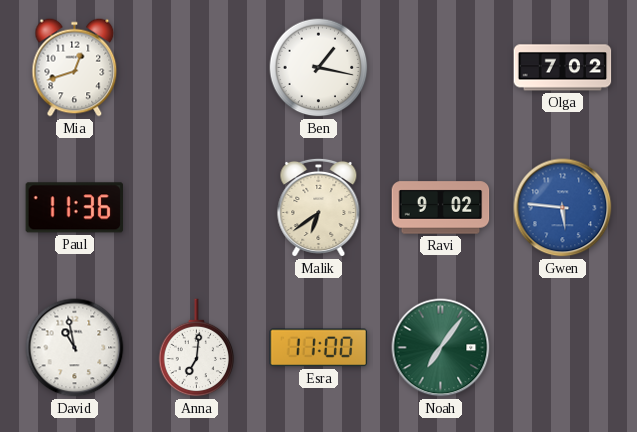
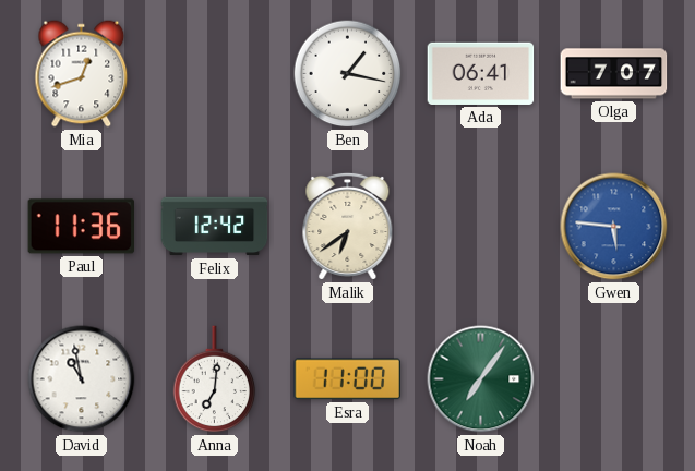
Ada: none -> 06:41
Olga: 7:02 -> 7:07
Felix: none -> 12:42
Ravi: 9:02 -> none
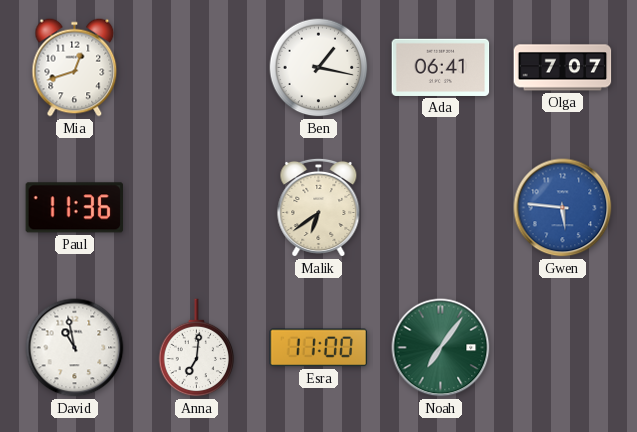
Felix: 12:42 -> none
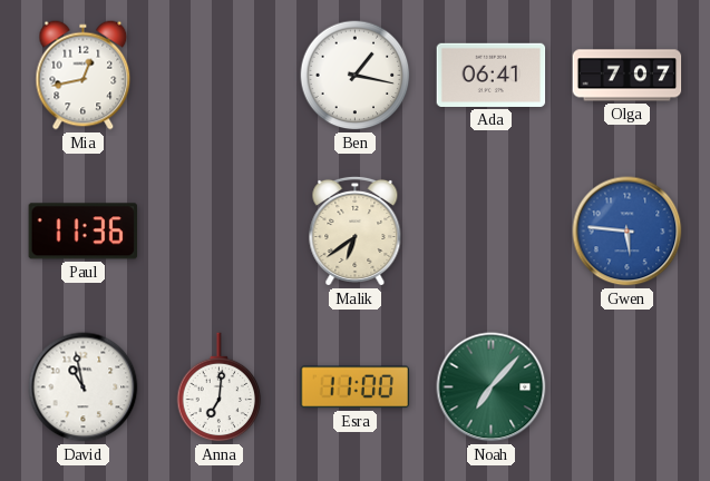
Mia: 12:42 -> 12:43
Noah: 7:06 -> 7:07
